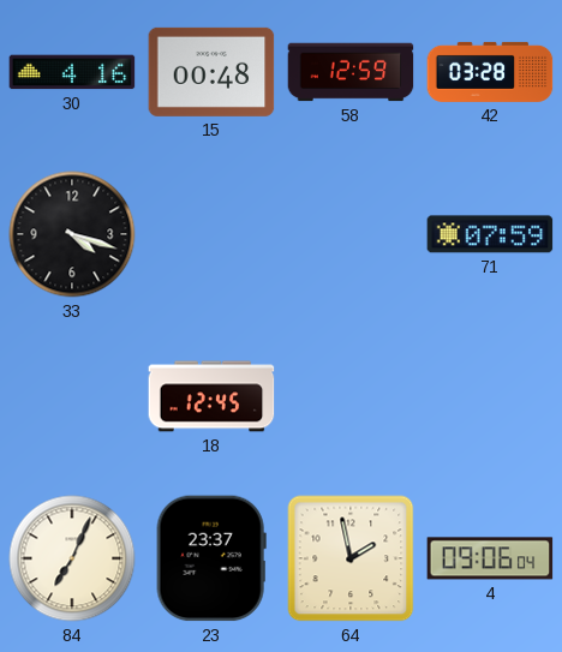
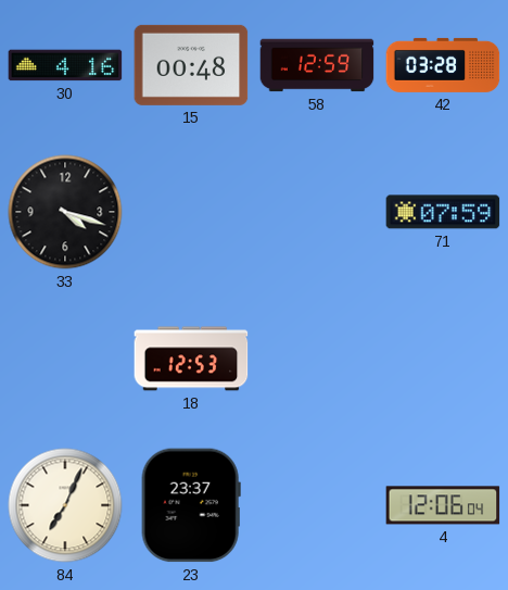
18: 12:45 -> 12:53
64: 1:58 -> none
4: 09:06 -> 12:06
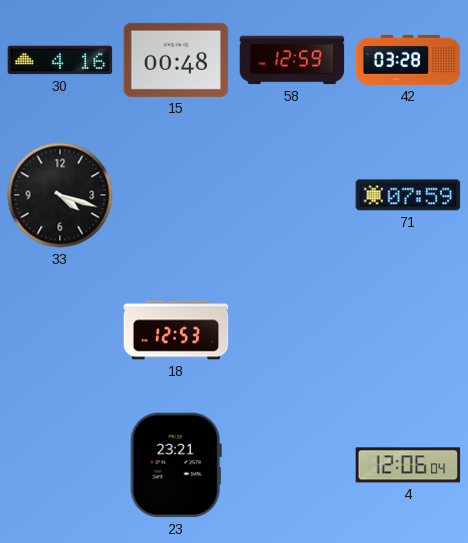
84: 7:04 -> none
23: 23:37 -> 23:21
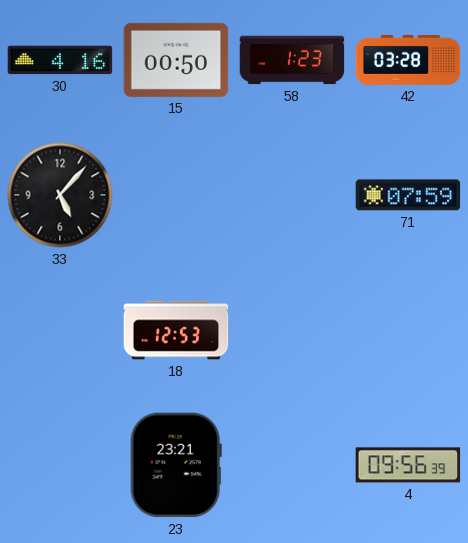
15: 00:48 -> 00:50
58: 12:59 -> 1:23
33: 4:18 -> 5:07
4: 12:06 -> 09:56
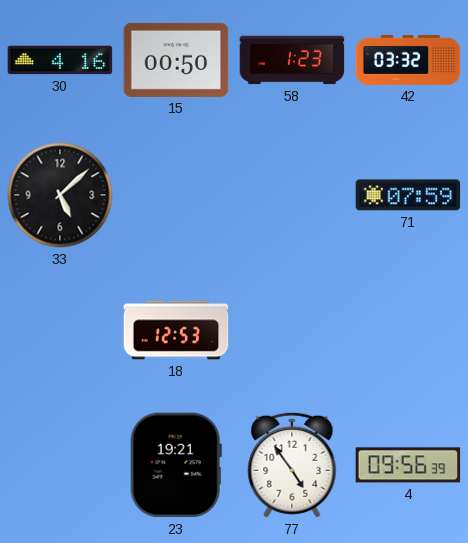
42: 03:28 -> 03:32
33: 5:07 -> 5:08
23: 23:21 -> 19:21
77: none -> 4:54
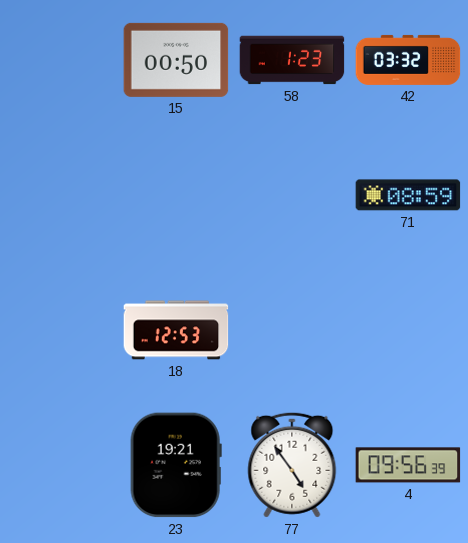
30: 4:16 -> none
33: 5:08 -> none
71: 07:59 -> 08:59
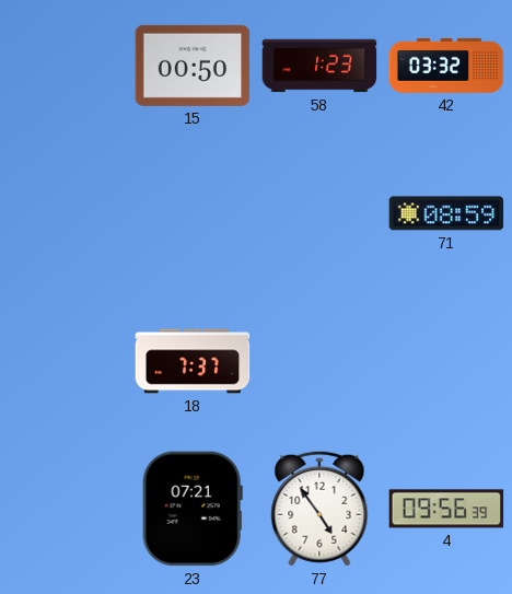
18: 12:53 -> 7:37
23: 19:21 -> 07:21
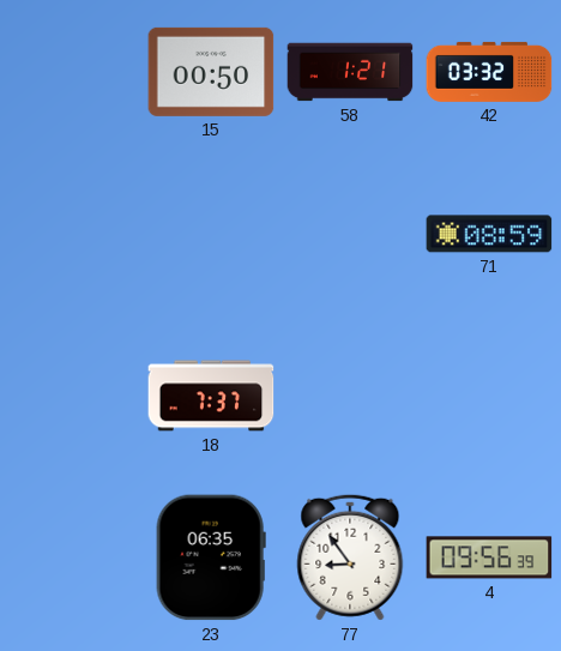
58: 1:23 -> 1:21
23: 07:21 -> 06:35
77: 4:54 -> 8:54
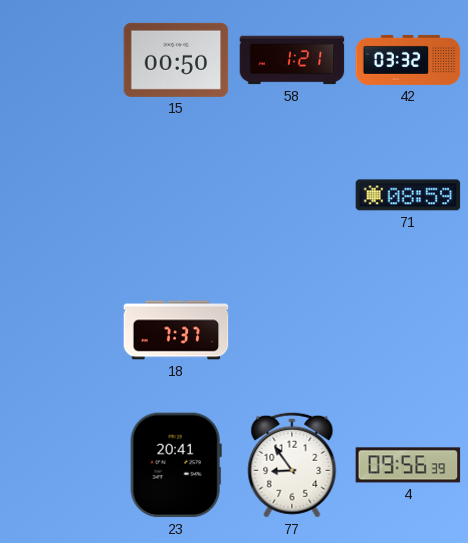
23: 06:35 -> 20:41
